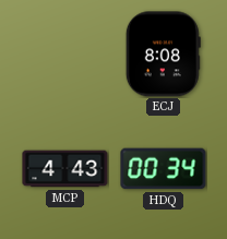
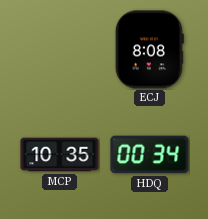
MCP: 4:43 -> 10:35
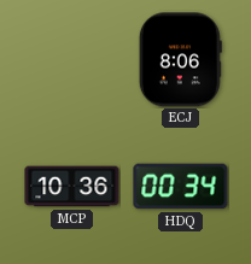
ECJ: 8:08 -> 8:06
MCP: 10:35 -> 10:36
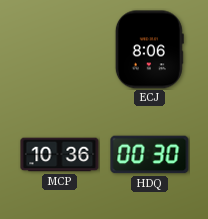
HDQ: 00:34 -> 00:30
